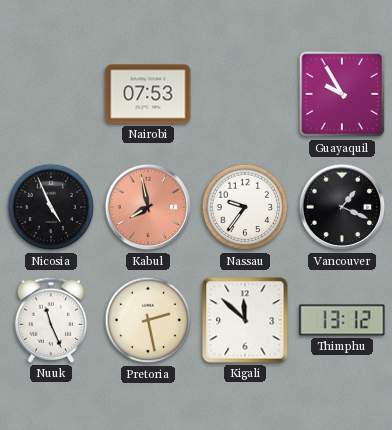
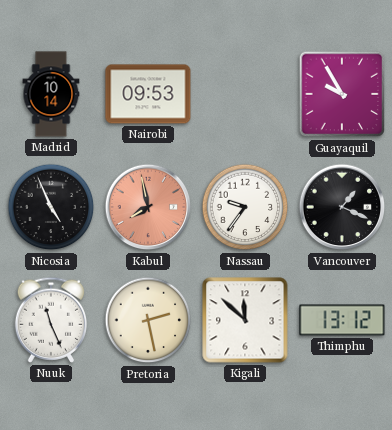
Madrid: none -> 10:14
Nairobi: 07:53 -> 09:53
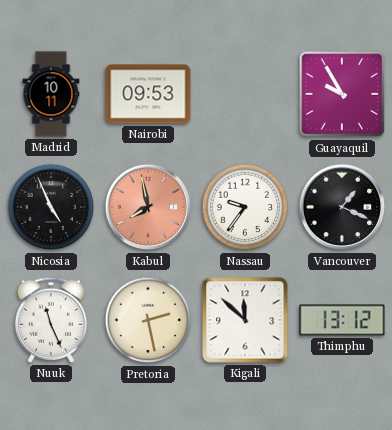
Madrid: 10:14 -> 10:11
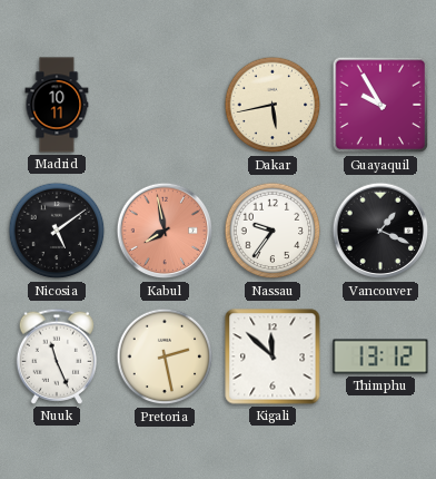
Nairobi: 09:53 -> none
Dakar: none -> 5:43
Nicosia: 4:56 -> 5:09
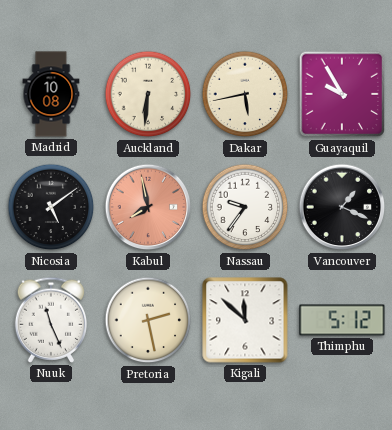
Madrid: 10:11 -> 10:08
Auckland: none -> 6:31
Thimphu: 13:12 -> 5:12
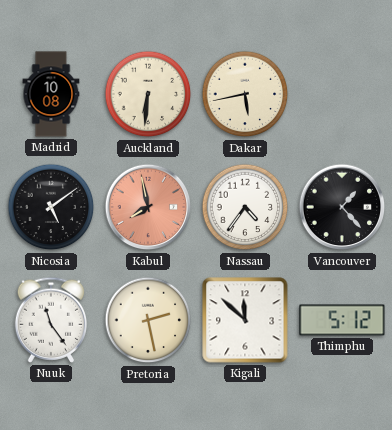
Guayaquil: 9:55 -> none
Nassau: 9:36 -> 4:36
Vancouver: 1:19 -> 1:23
Nuuk: 11:26 -> 11:24
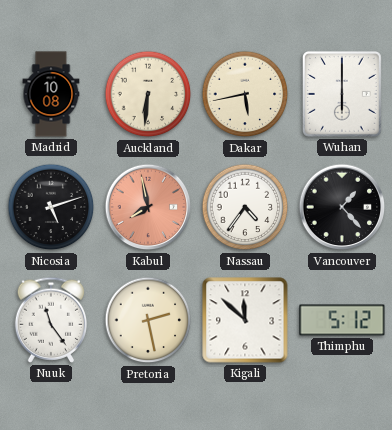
Wuhan: none -> 6:00
Nicosia: 5:09 -> 5:12
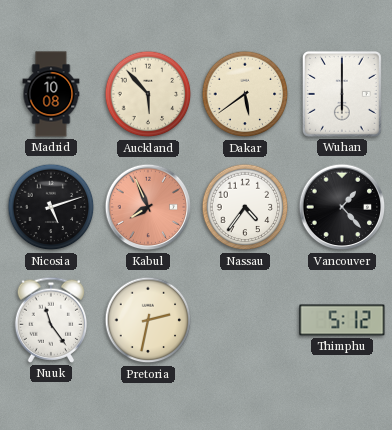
Auckland: 6:31 -> 5:53
Dakar: 5:43 -> 5:39
Kabul: 7:58 -> 7:56
Pretoria: 2:28 -> 2:32
Kigali: 11:52 -> none
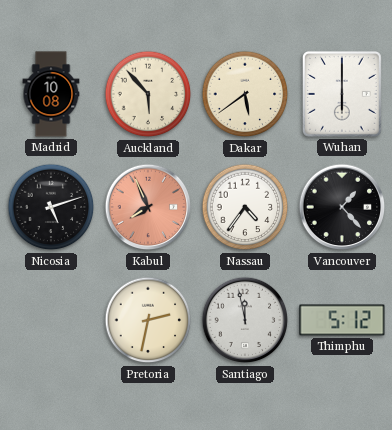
Nuuk: 11:24 -> none
Santiago: none -> 11:58
